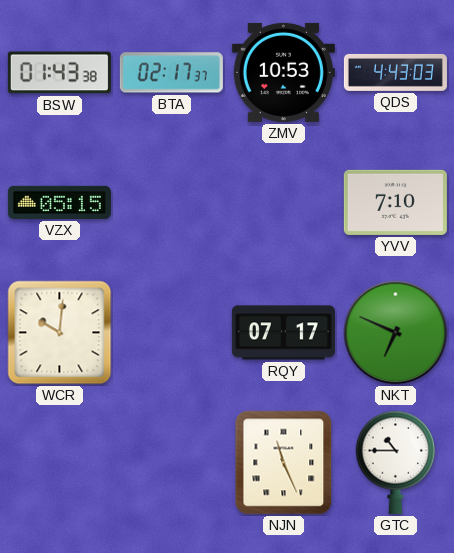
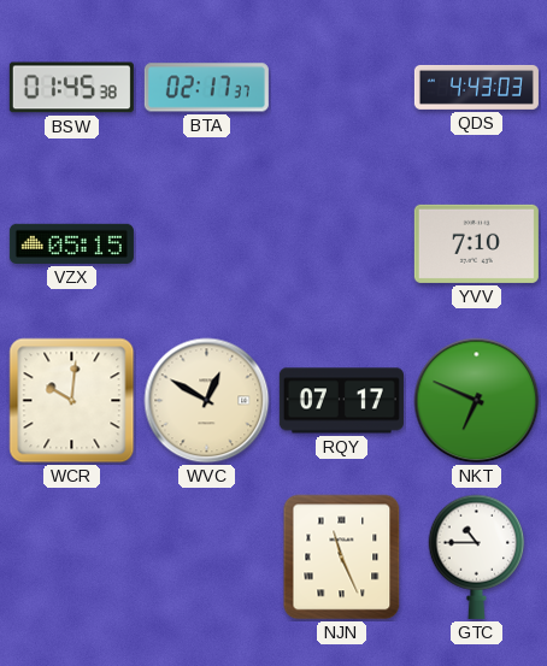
BSW: 01:43 -> 01:45
ZMV: 10:53 -> none
WVC: none -> 12:50
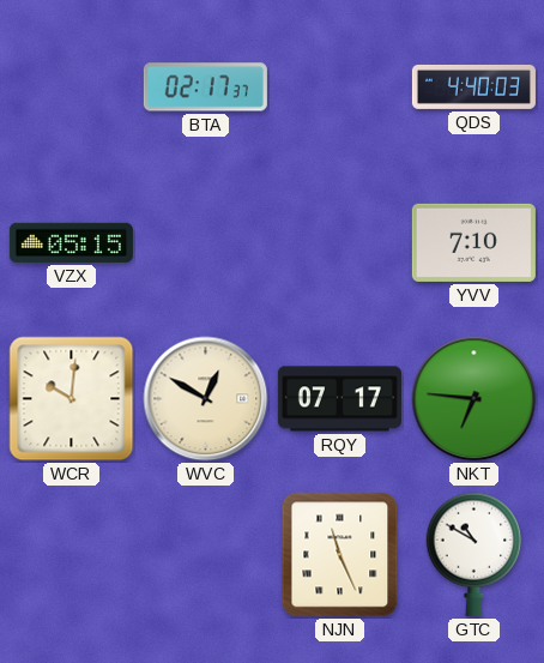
BSW: 01:45 -> none
QDS: 4:43 -> 4:40
NKT: 6:49 -> 6:46
GTC: 10:45 -> 10:50
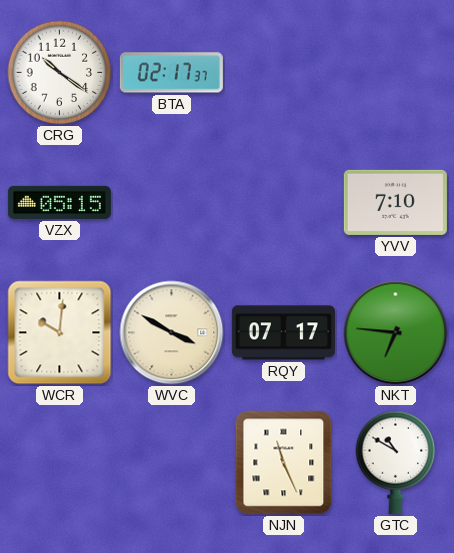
CRG: none -> 10:21
QDS: 4:40 -> none
WVC: 12:50 -> 3:50
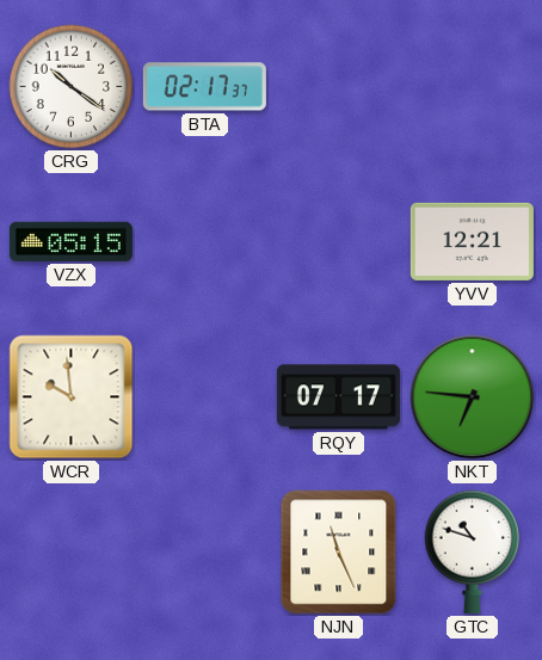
YVV: 7:10 -> 12:21
WCR: 10:01 -> 9:59
WVC: 3:50 -> none
GTC: 10:50 -> 10:48
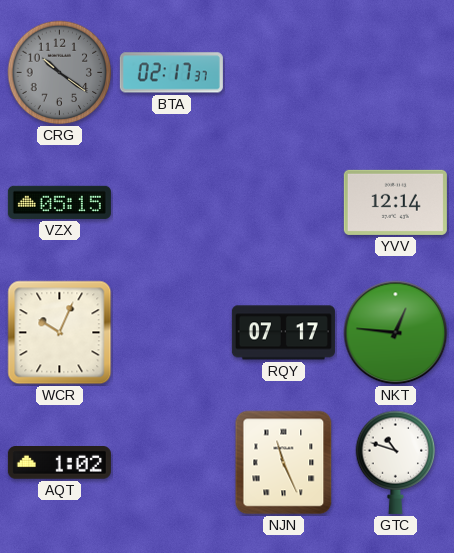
CRG dial: white -> grey
YVV: 12:21 -> 12:14
WCR: 9:59 -> 10:04
NKT: 6:46 -> 12:46
AQT: none -> 1:02
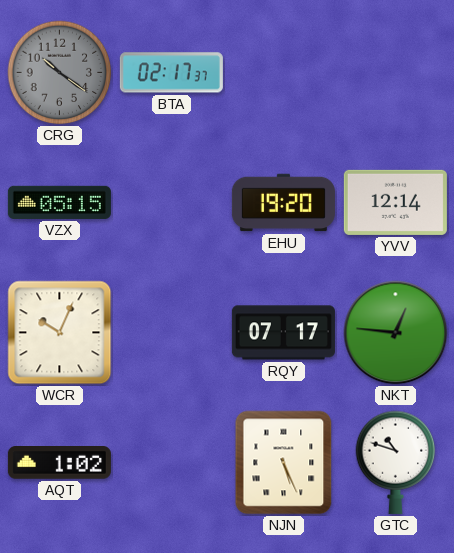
EHU: none -> 19:20
NJN: 11:26 -> 5:26
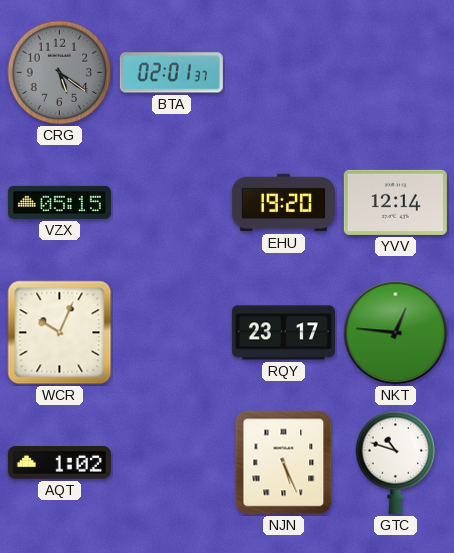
CRG: 10:21 -> 5:21
BTA: 02:17 -> 02:01
RQY: 07:17 -> 23:17
